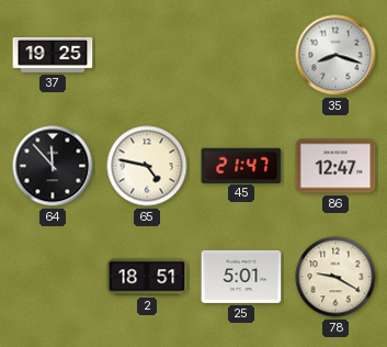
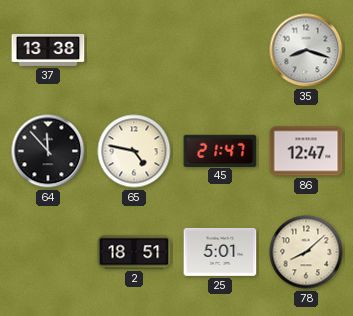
37: 19:25 -> 13:38
78: 9:20 -> 8:08
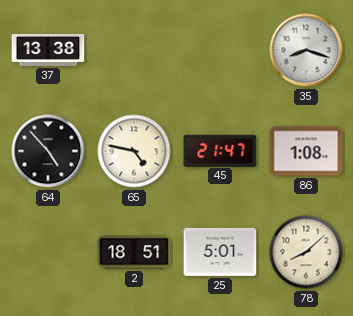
64: 11:53 -> 4:53
86: 12:47 -> 1:08
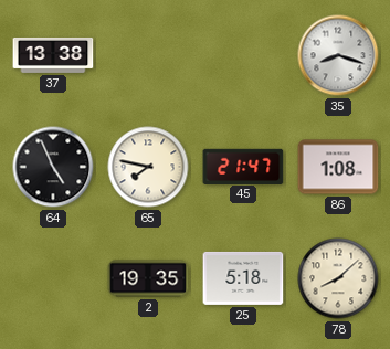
64: 4:53 -> 4:56
65: 4:47 -> 7:47
2: 18:51 -> 19:35
25: 5:01 -> 5:18
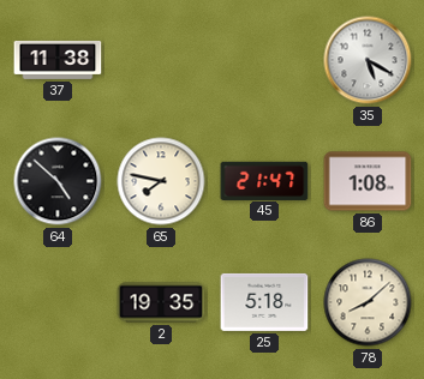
37: 13:38 -> 11:38
35: 8:18 -> 5:20
64: 4:56 -> 4:52
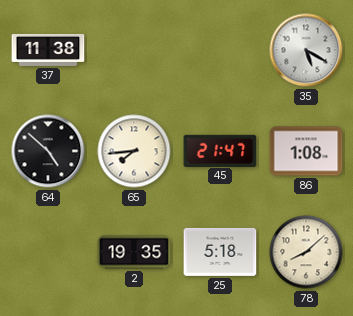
65: 7:47 -> 7:44
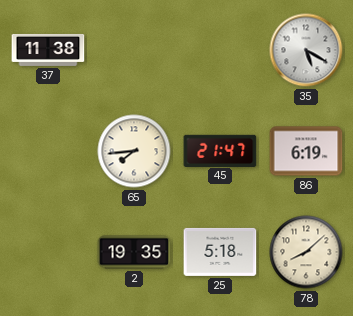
64: 4:52 -> none
86: 1:08 -> 6:19
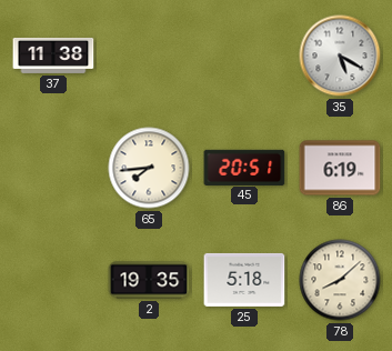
45: 21:47 -> 20:51
